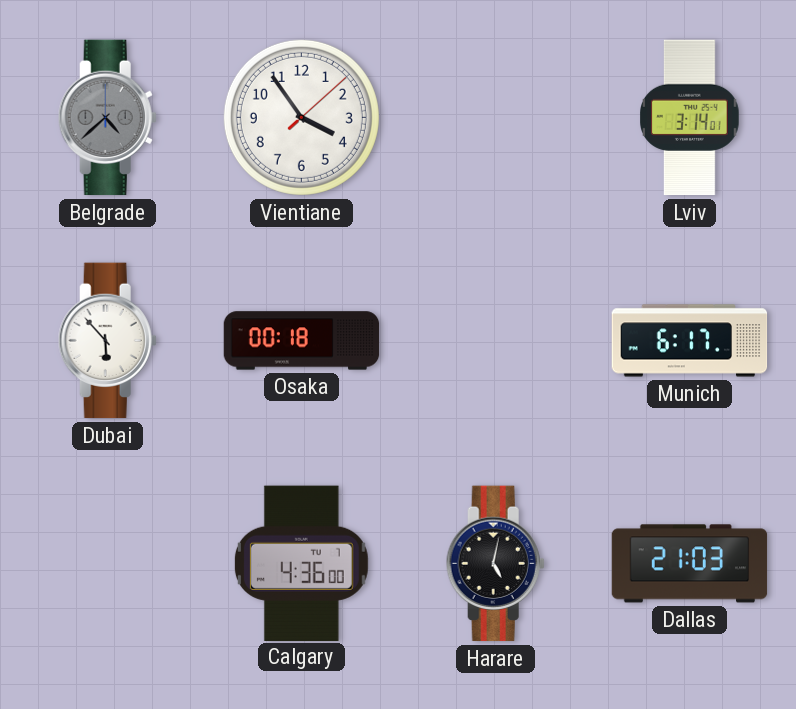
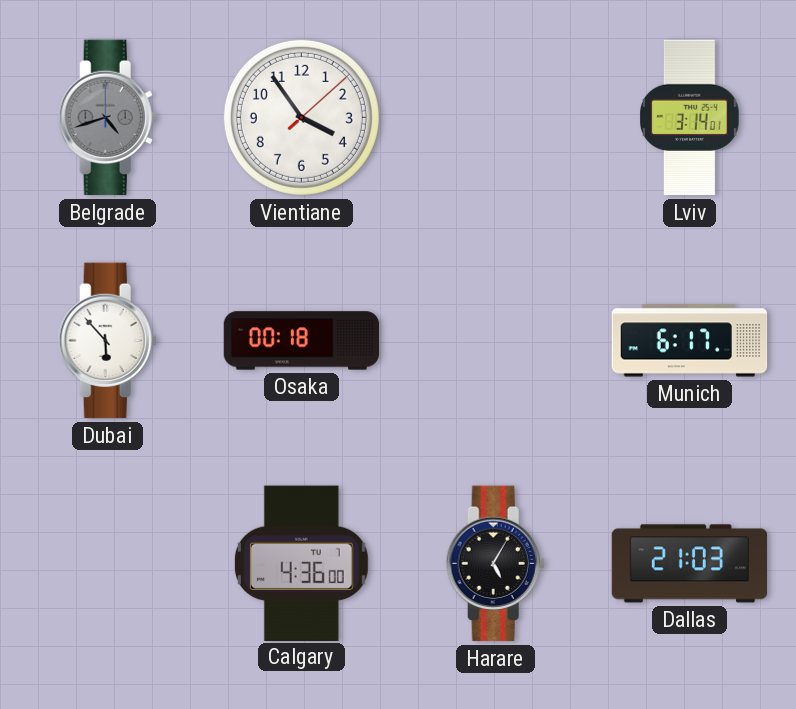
Belgrade: 4:38 -> 4:42
Harare: 5:02 -> 5:05
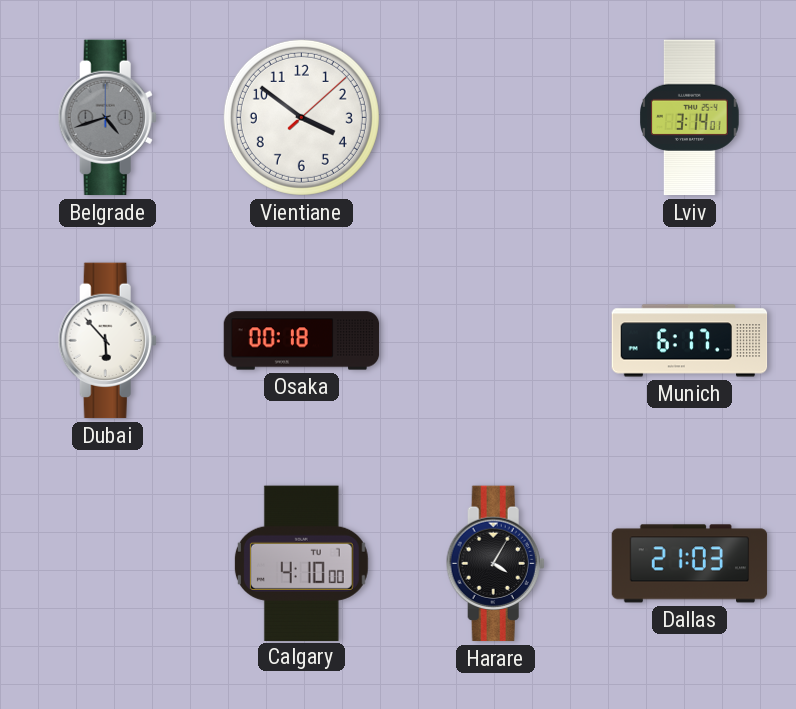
Vientiane: 3:54 -> 3:51
Calgary: 4:36 -> 4:10
Harare: 5:05 -> 4:05
